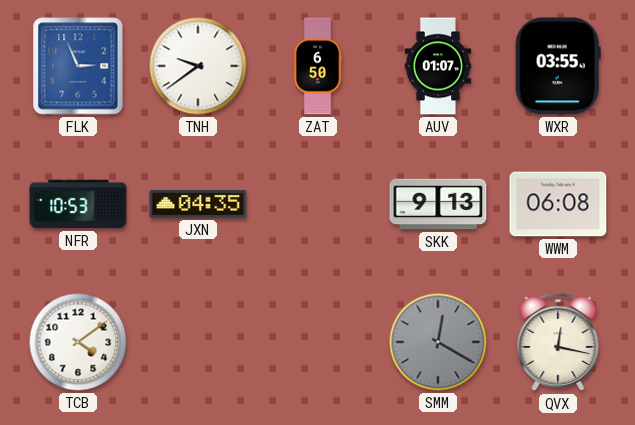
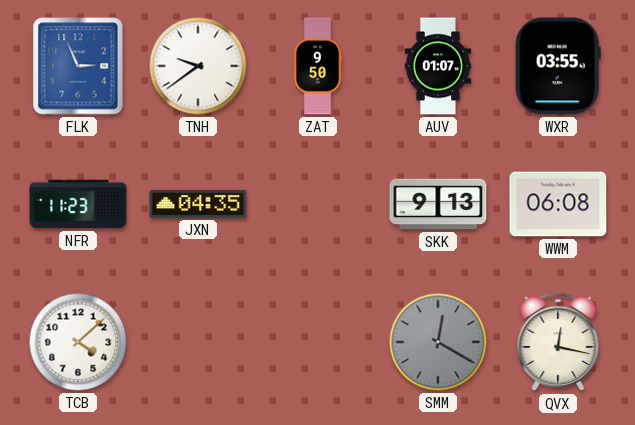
ZAT: 6:50 -> 9:50
NFR: 10:53 -> 11:23
TCB: 4:09 -> 4:08
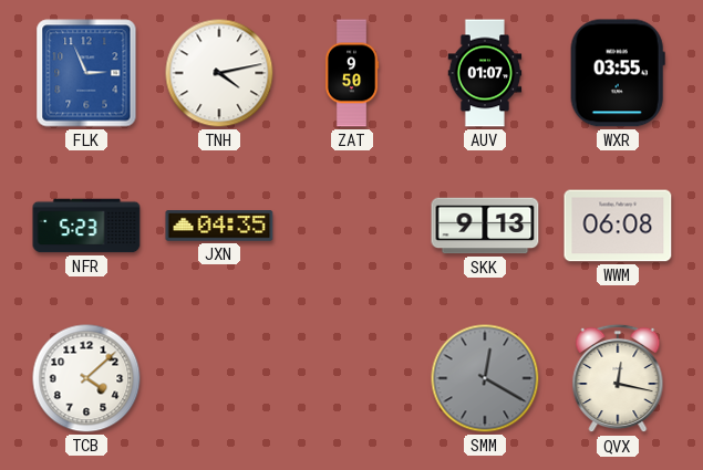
TNH: 9:39 -> 4:13
NFR: 11:23 -> 5:23
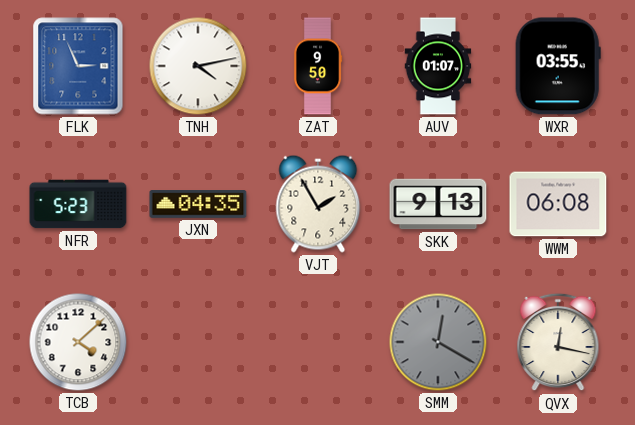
VJT: none -> 1:55
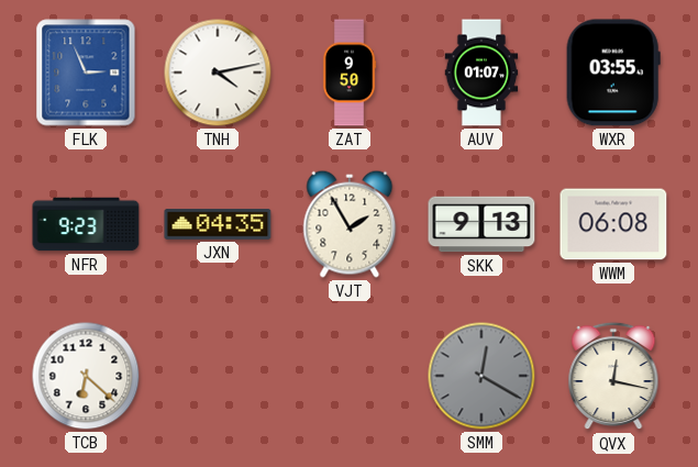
NFR: 5:23 -> 9:23
TCB: 4:08 -> 6:22
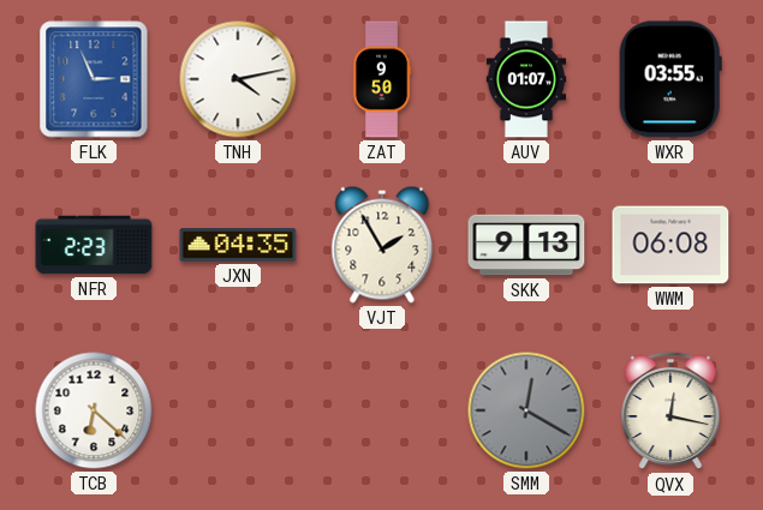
NFR: 9:23 -> 2:23
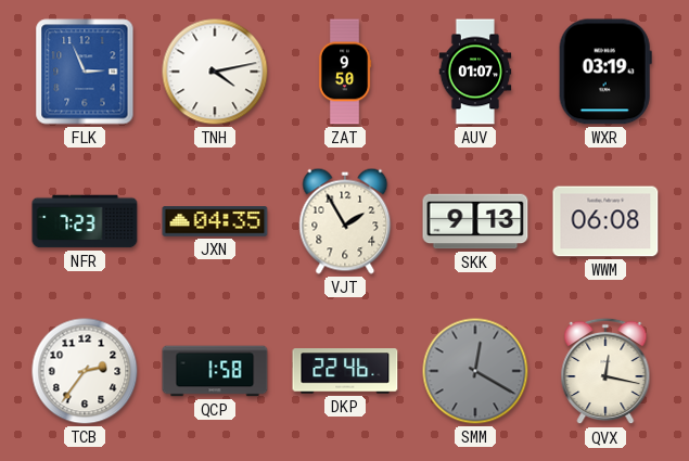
WXR: 03:55 -> 03:19
NFR: 2:23 -> 7:23
TCB: 6:22 -> 2:36
QCP: none -> 1:58
DKP: none -> 22:46
